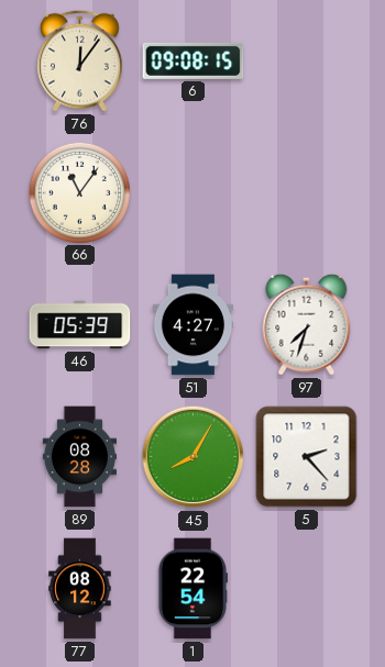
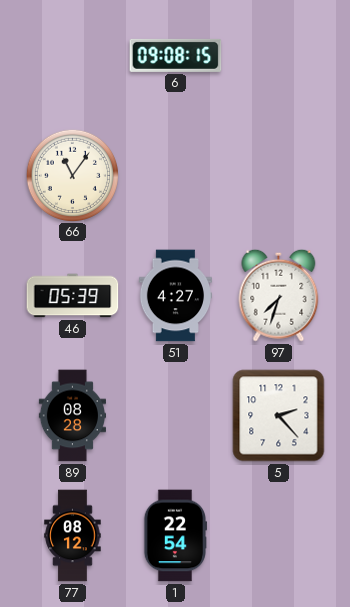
76: 12:06 -> none
45: 8:05 -> none
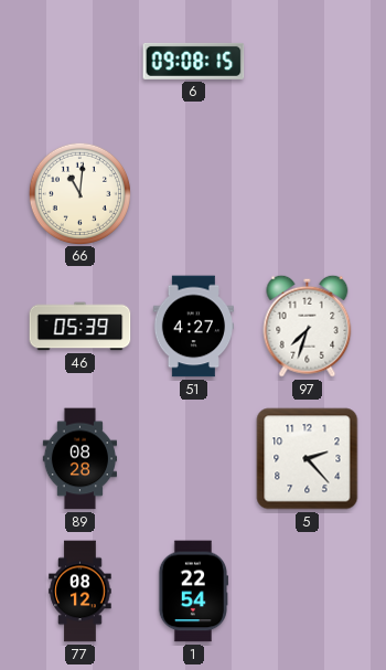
66: 11:06 -> 11:01
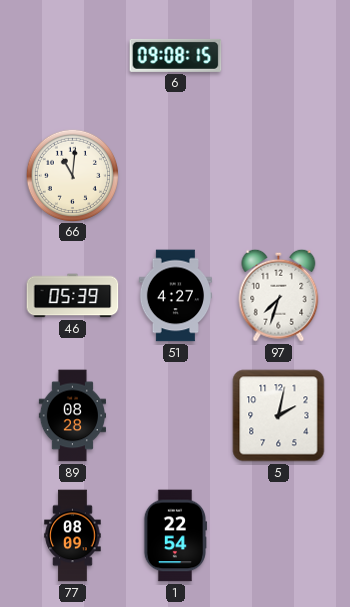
5: 2:23 -> 2:02
77: 08:12 -> 08:09
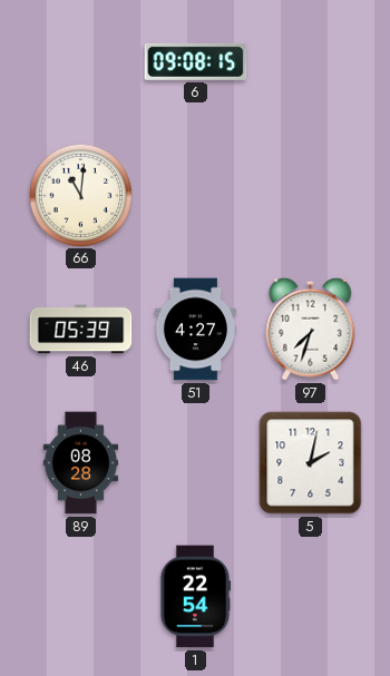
77: 08:09 -> none
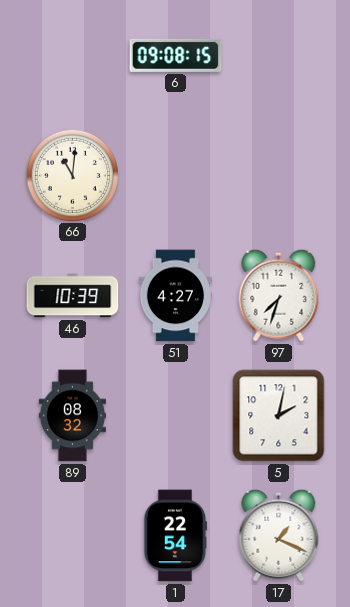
46: 05:39 -> 10:39
89: 08:28 -> 08:32
17: none -> 1:19
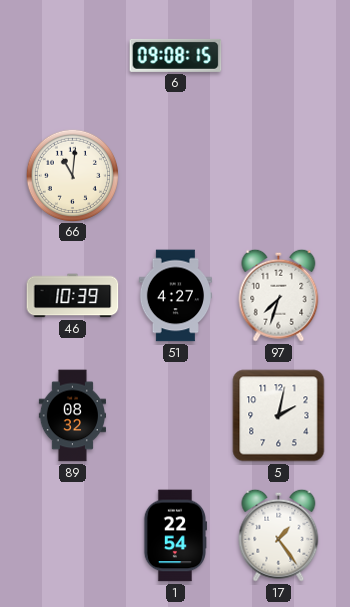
17: 1:19 -> 1:24
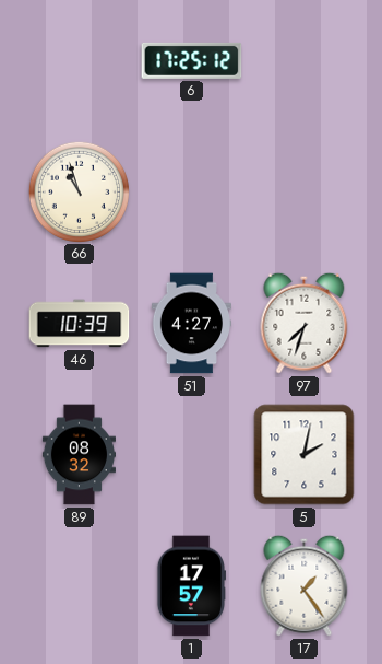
6: 09:08 -> 17:25
66: 11:01 -> 10:57
1: 22:54 -> 17:57
